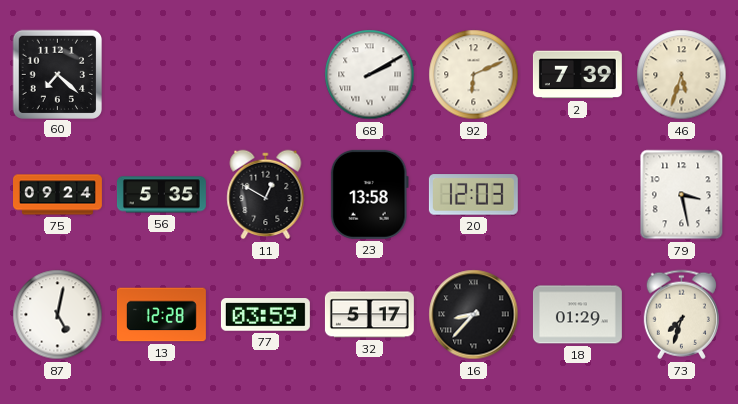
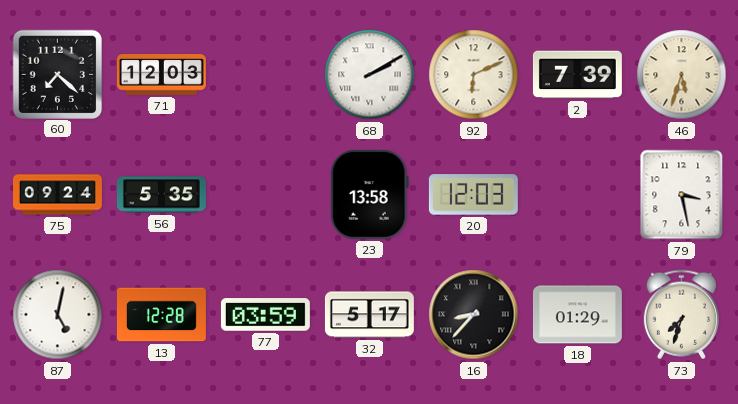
71: none -> 12:03
11: 12:50 -> none
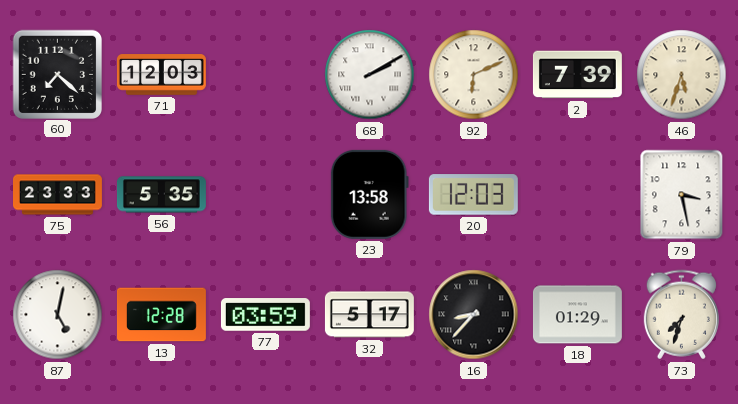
75: 09:24 -> 23:33
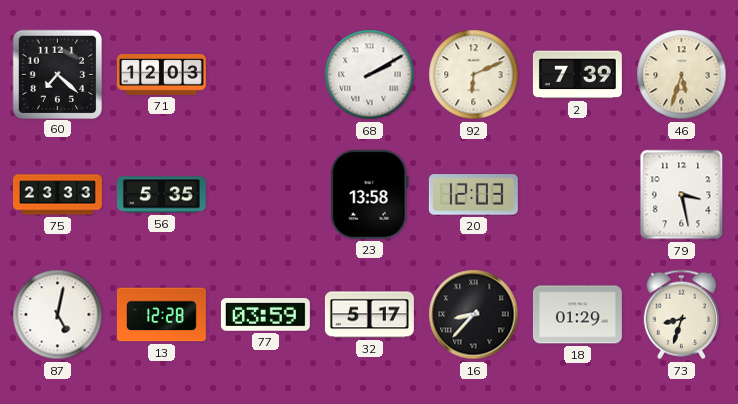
73: 7:33 -> 8:33
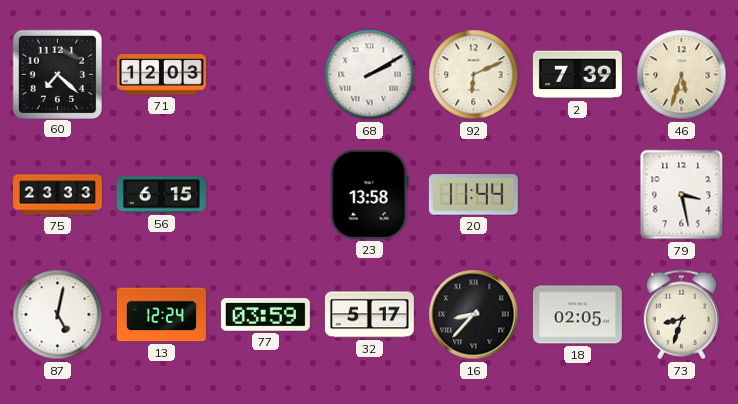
56: 5:35 -> 6:15
20: 12:03 -> 11:44
13: 12:28 -> 12:24
18: 01:29 -> 02:05
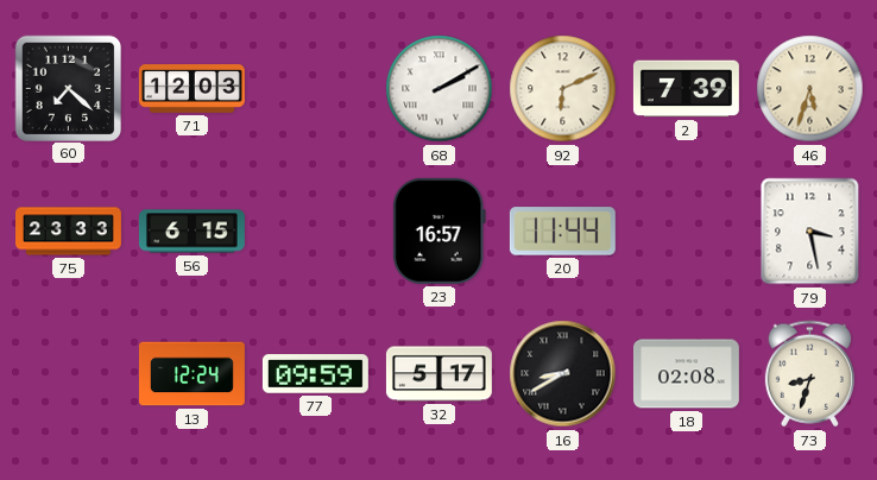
23: 13:58 -> 16:57
87: 5:02 -> none
77: 03:59 -> 09:59
16: 8:37 -> 8:40
18: 02:05 -> 02:08
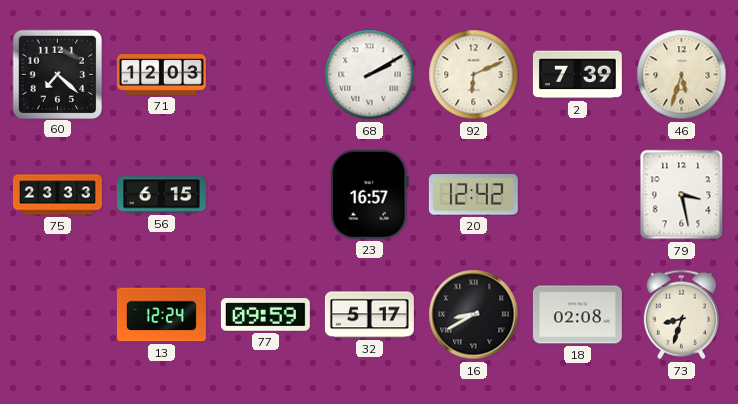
20: 11:44 -> 12:42
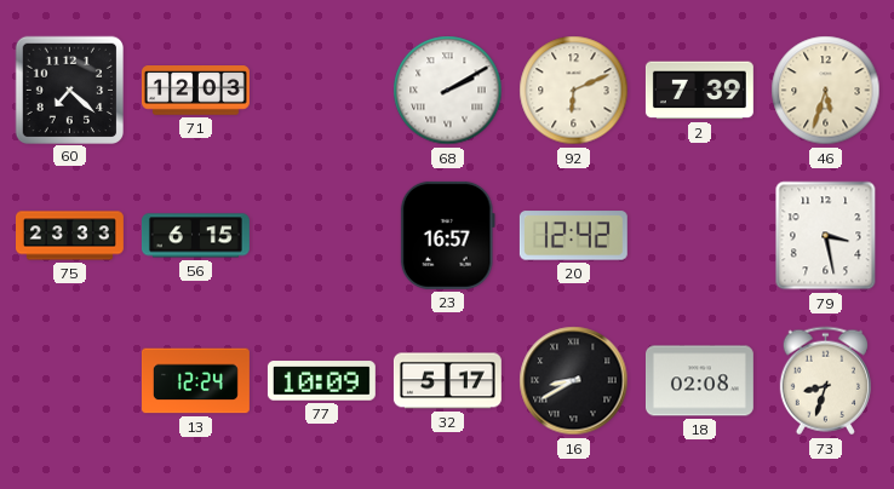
77: 09:59 -> 10:09
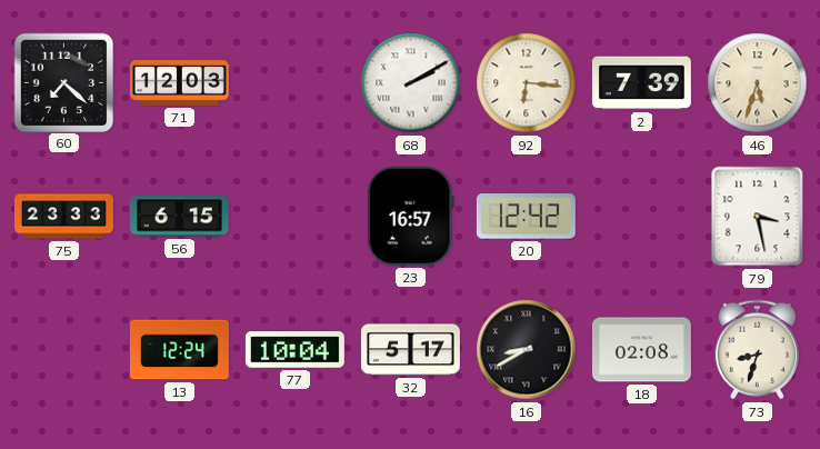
92: 6:11 -> 6:16
77: 10:09 -> 10:04
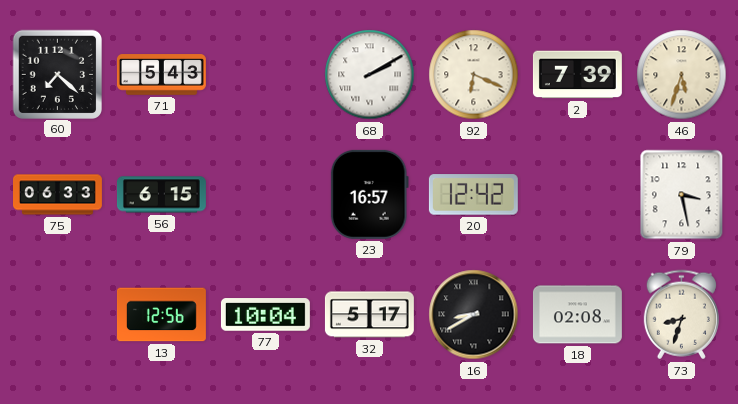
71: 12:03 -> 5:43
92: 6:16 -> 6:19
75: 23:33 -> 06:33
13: 12:24 -> 12:56
